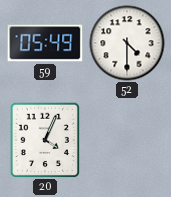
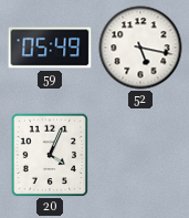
52: 4:30 -> 5:17
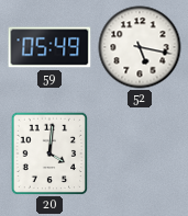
20: 4:04 -> 4:01
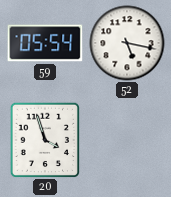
59: 05:49 -> 05:54
20: 4:01 -> 3:57
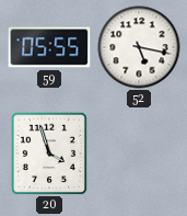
59: 05:54 -> 05:55
